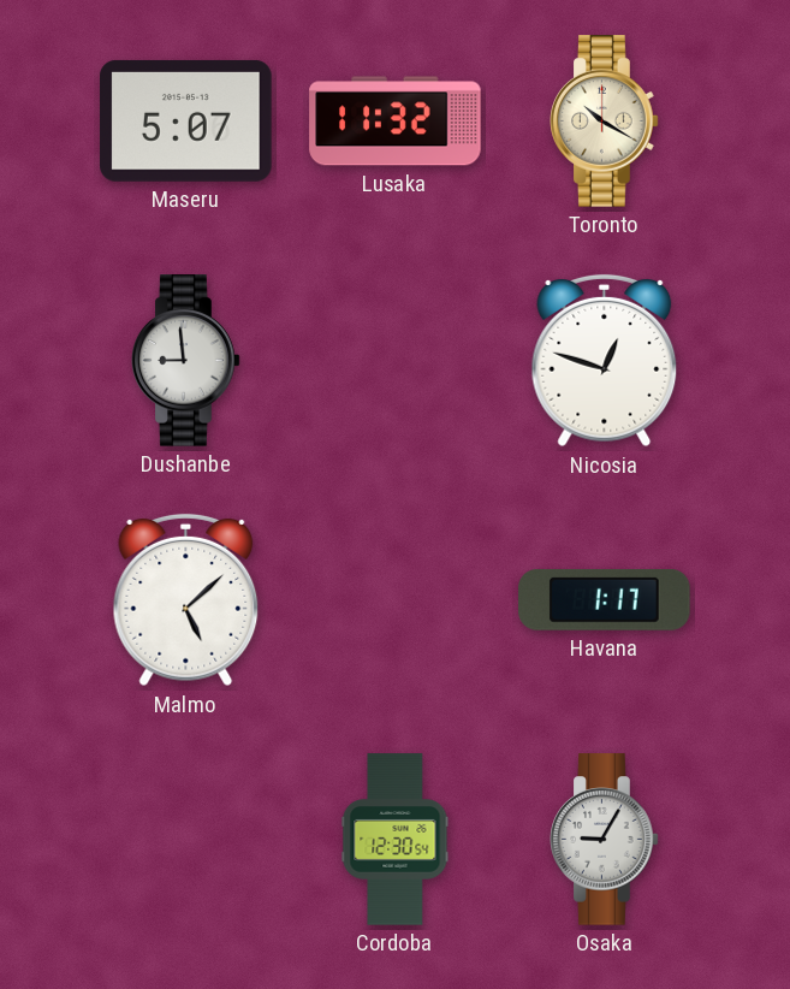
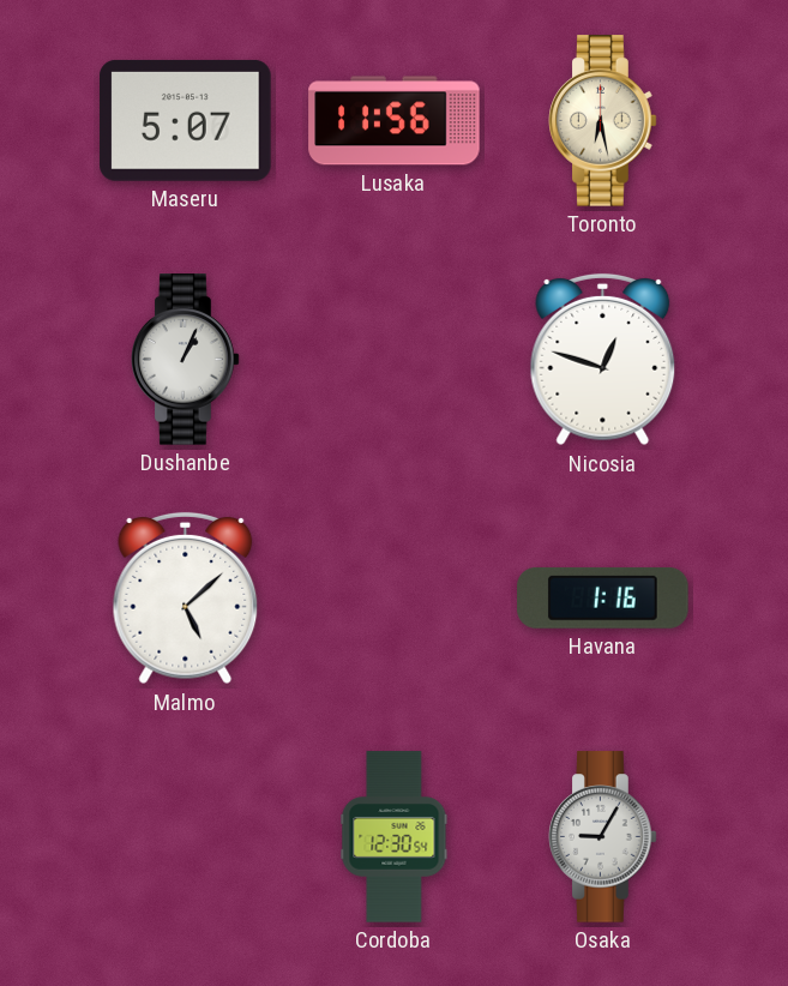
Lusaka: 11:32 -> 11:56
Toronto: 10:20 -> 6:28
Dushanbe: 8:59 -> 1:04
Havana: 1:17 -> 1:16
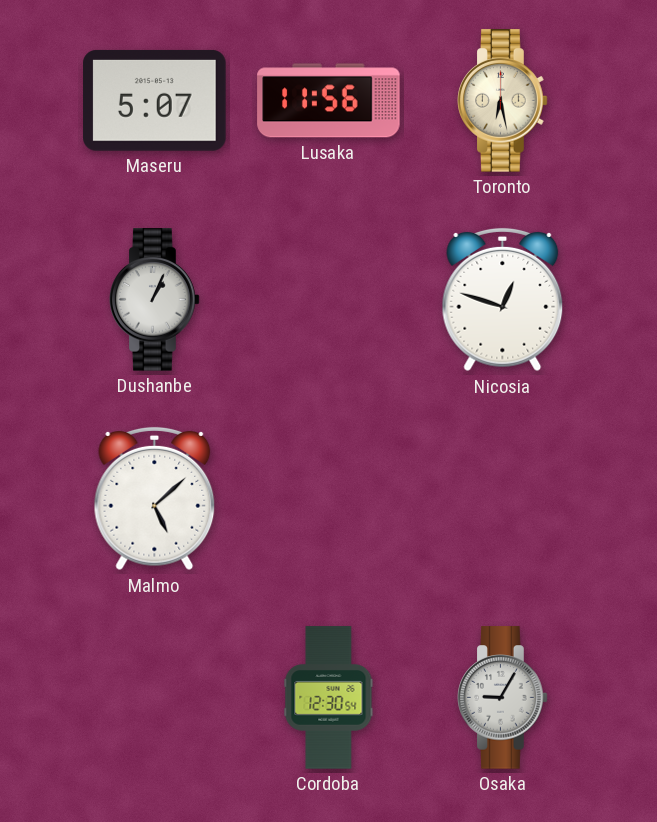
Havana: 1:16 -> none
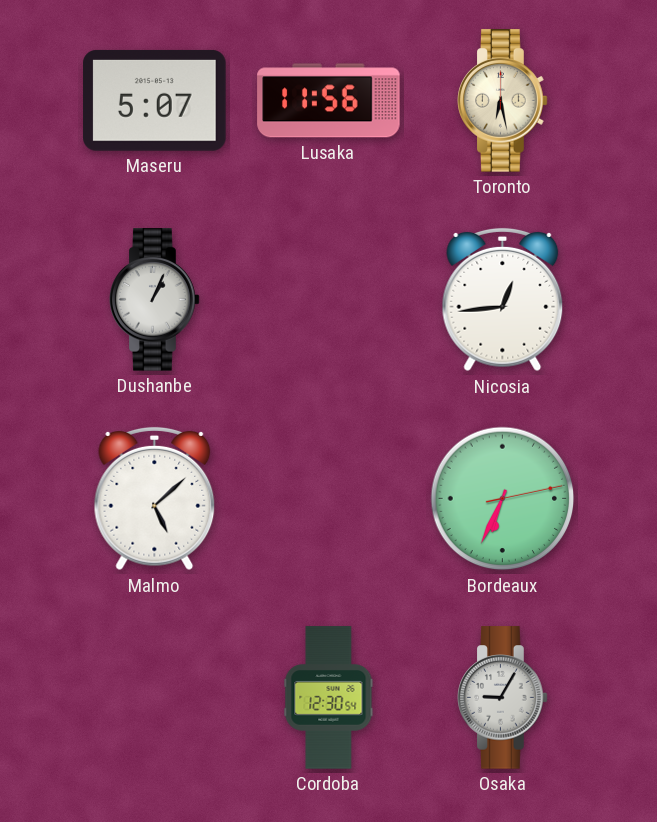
Nicosia: 12:48 -> 12:44
Bordeaux: none -> 6:34
